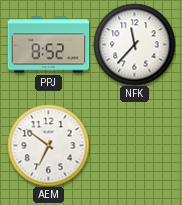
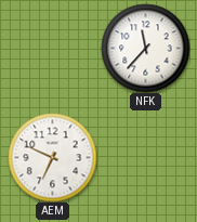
PPJ: 8:52 -> none
AEM: 6:51 -> 6:49
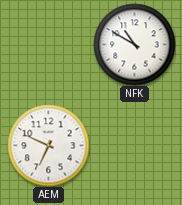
NFK: 11:37 -> 10:50
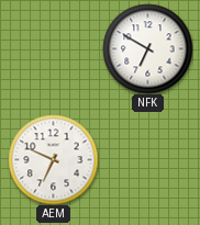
NFK: 10:50 -> 6:50
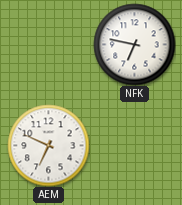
NFK: 6:50 -> 6:47
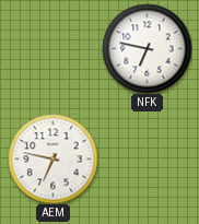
AEM: 6:49 -> 6:47
